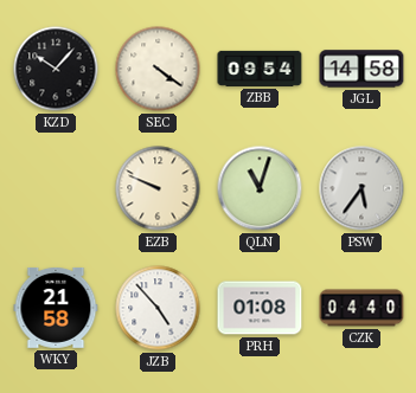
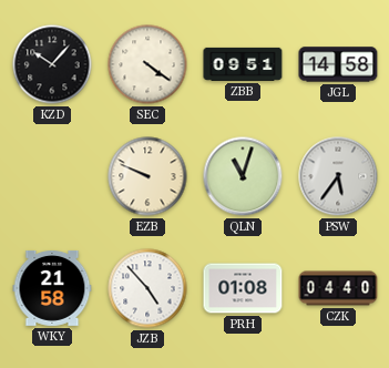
ZBB: 09:54 -> 09:51
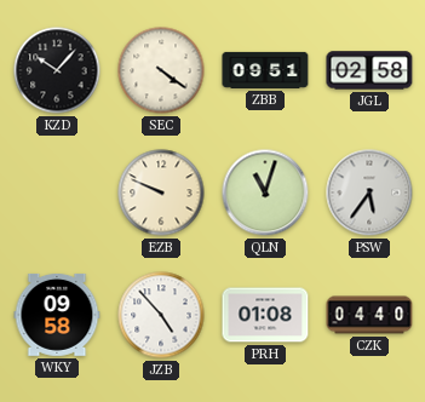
JGL: 14:58 -> 02:58
WKY: 21:58 -> 09:58
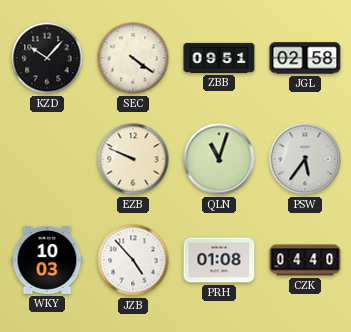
WKY: 09:58 -> 10:03
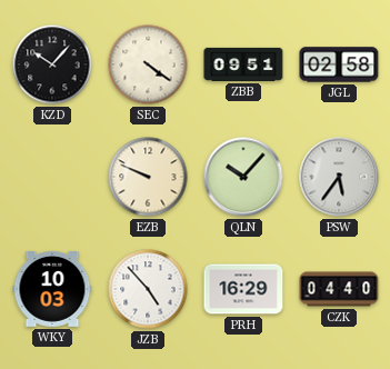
QLN: 11:03 -> 10:07
PRH: 01:08 -> 16:29
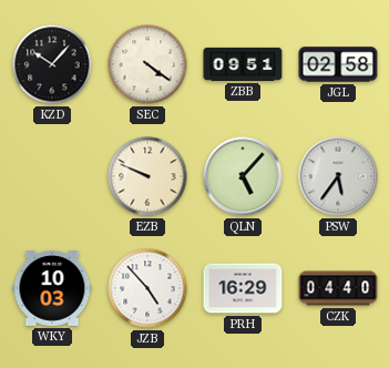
QLN: 10:07 -> 5:07
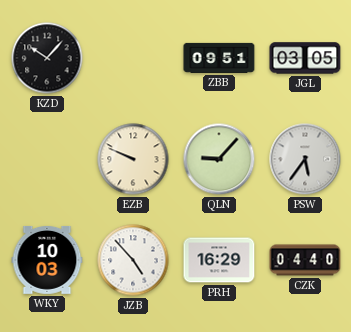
SEC: 4:21 -> none
JGL: 02:58 -> 03:05
QLN: 5:07 -> 9:07
